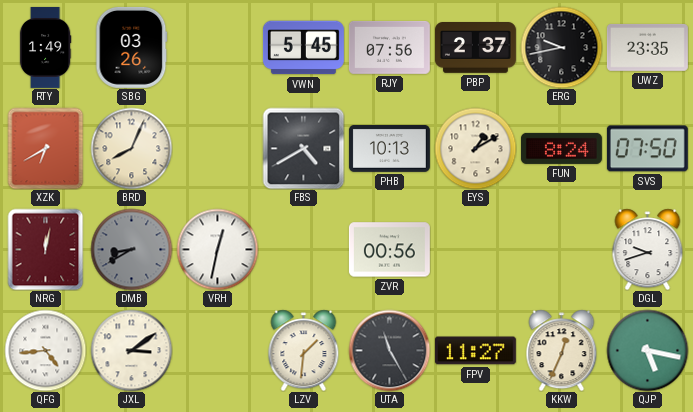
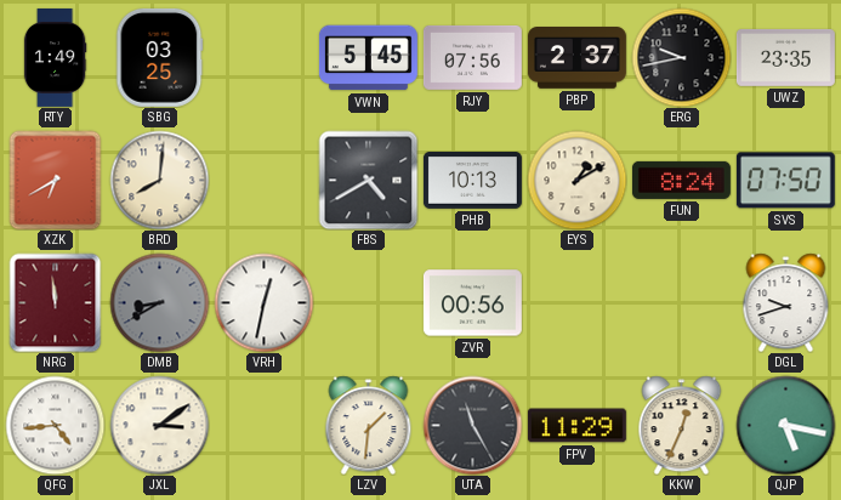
SBG: 03:26 -> 03:25
BRD: 8:04 -> 8:01
NRG: 12:02 -> 11:59
FPV: 11:27 -> 11:29
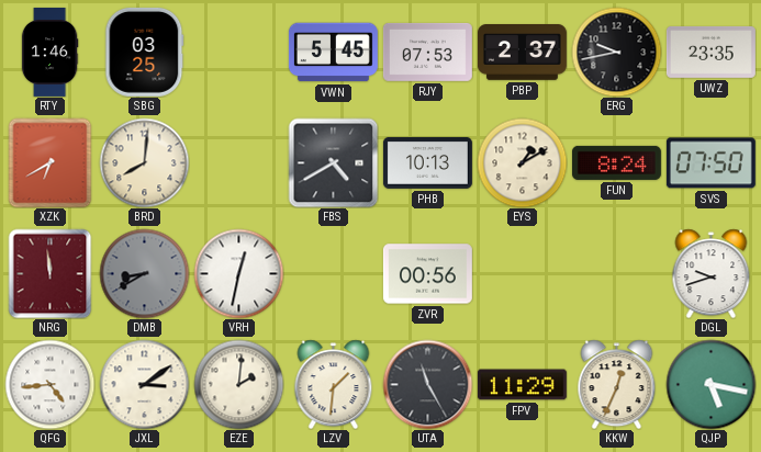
RTY: 1:49 -> 1:46
RJY: 07:56 -> 07:53
EZE: none -> 2:01
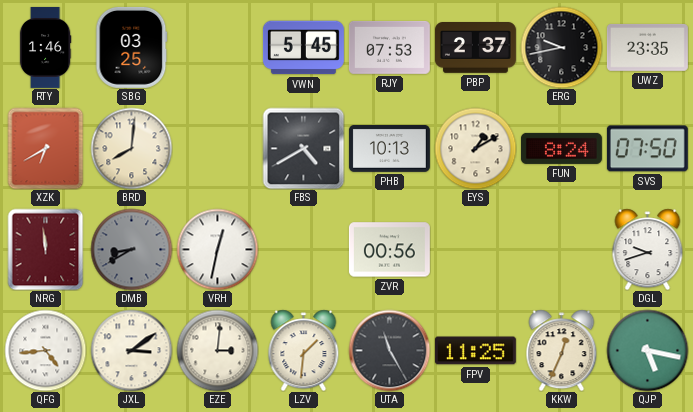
EZE: 2:01 -> 3:01
FPV: 11:29 -> 11:25
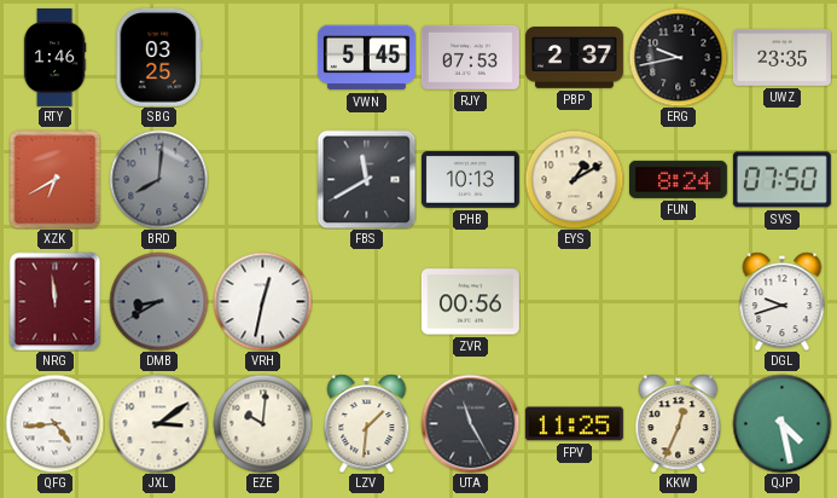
BRD dial: cream -> grey
FBS: 4:40 -> 11:40
EZE: 3:01 -> 10:01
QJP: 5:17 -> 4:28
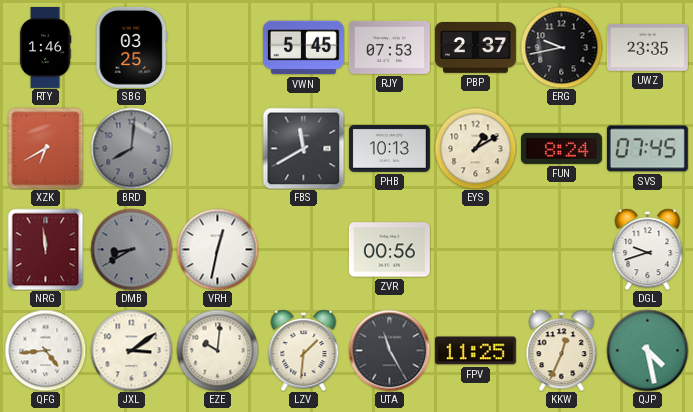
SVS: 07:50 -> 07:45
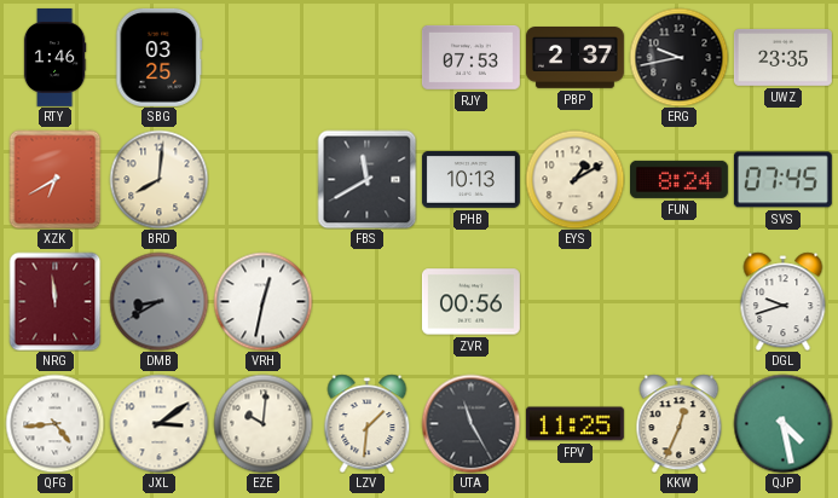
VWN: 5:45 -> none
BRD dial: grey -> cream
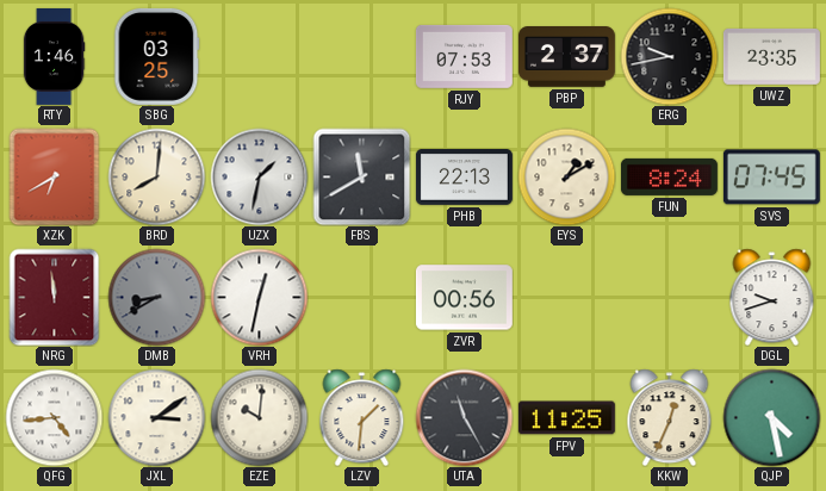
UZX: none -> 1:32
PHB: 10:13 -> 22:13
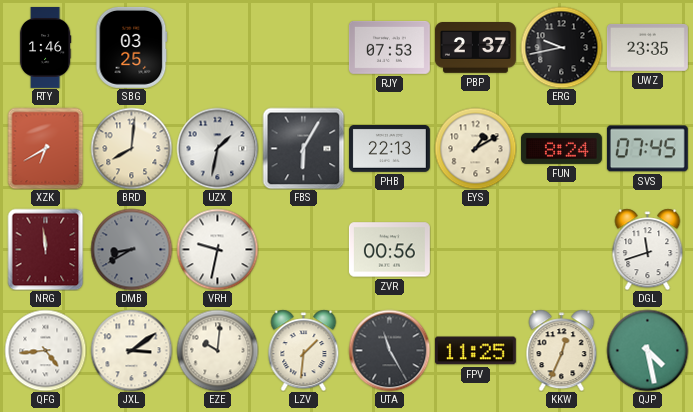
FBS: 11:40 -> 6:05
VRH: 12:32 -> 9:32
DGL: 9:42 -> 11:42
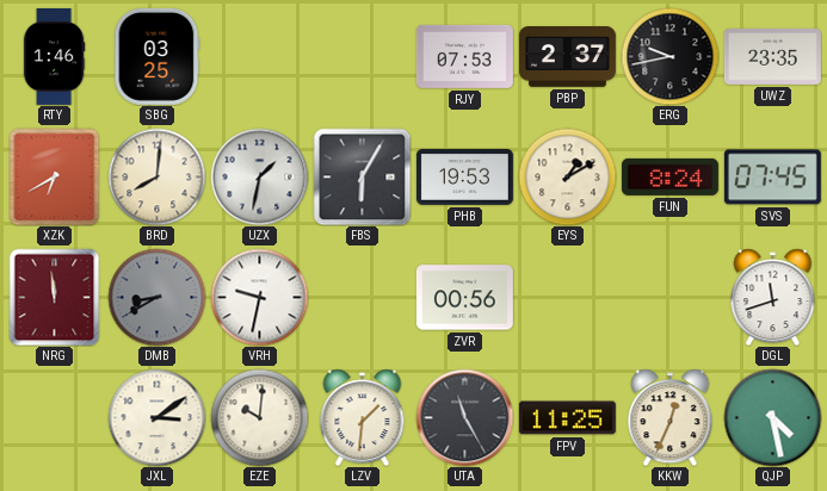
PHB: 22:13 -> 19:53
QFG: 4:44 -> none
